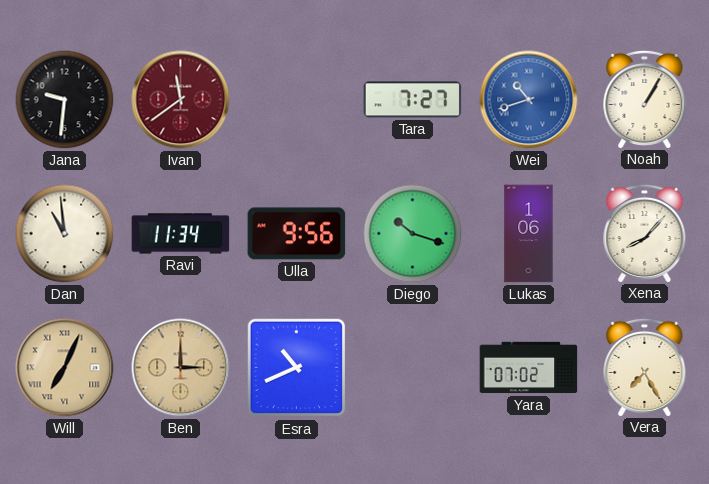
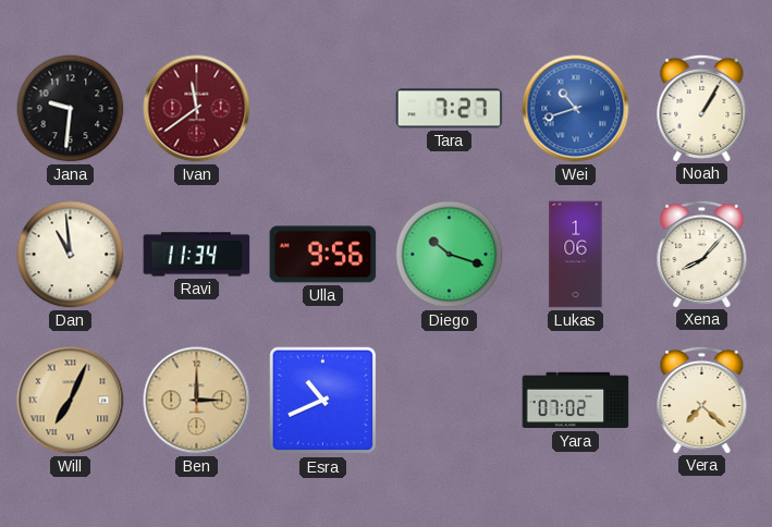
Vera: 7:25 -> 7:22
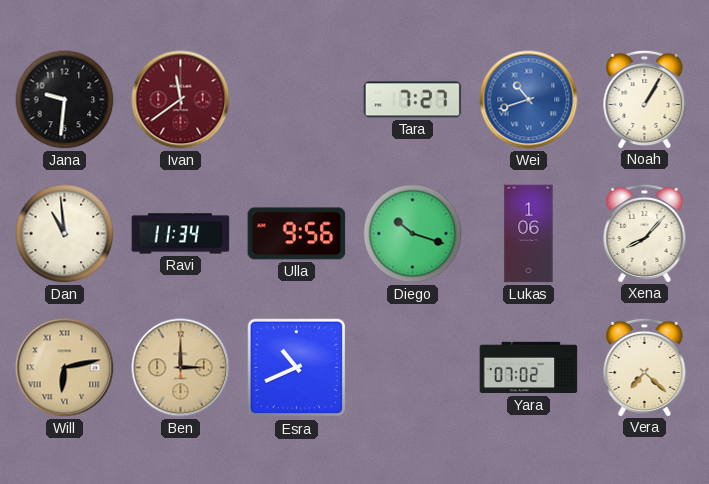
Will: 7:04 -> 6:13
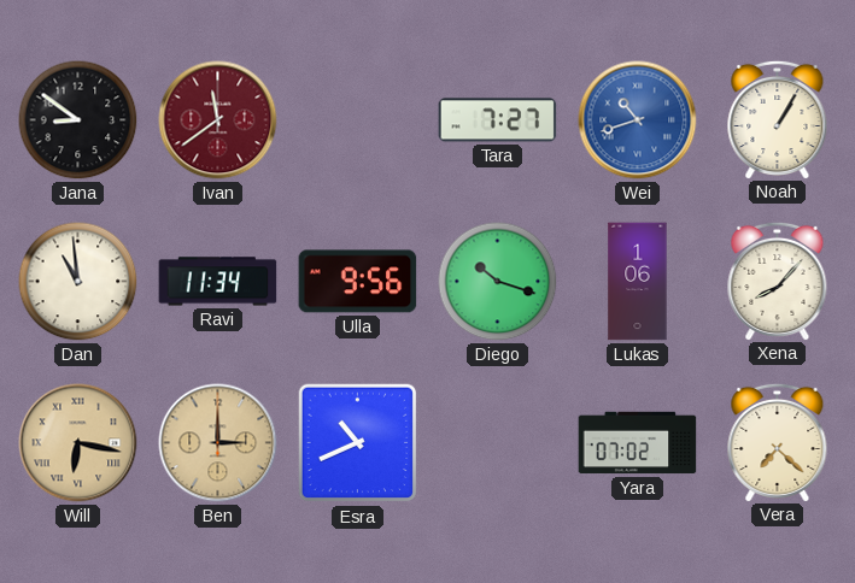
Jana: 9:31 -> 8:51
Will: 6:13 -> 6:17
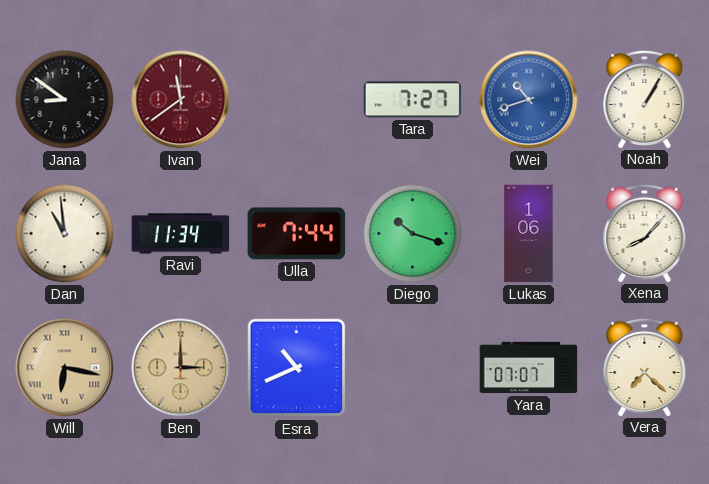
Ulla: 9:56 -> 7:44
Yara: 07:02 -> 07:07
